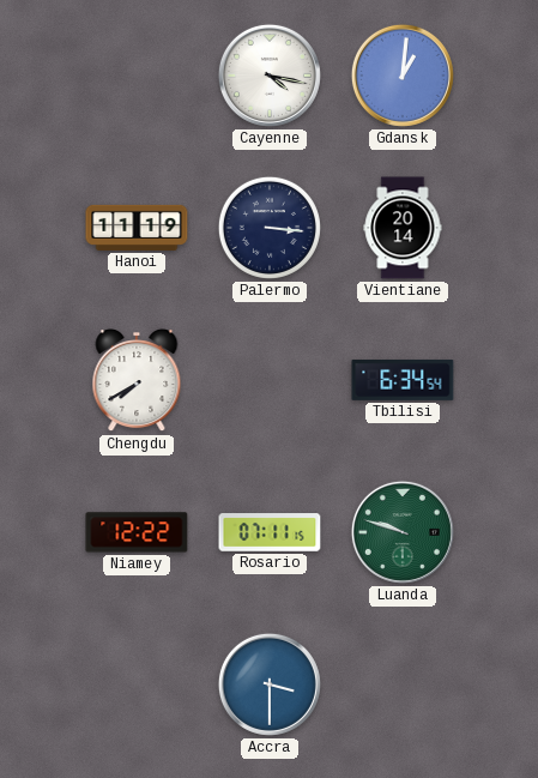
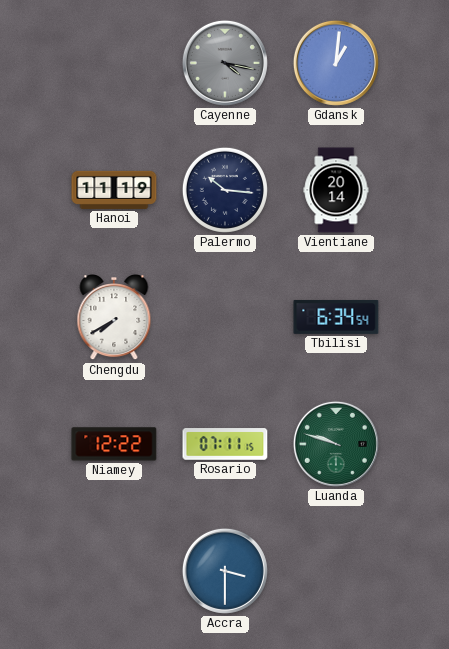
Cayenne dial: white -> grey
Palermo: 3:16 -> 10:16
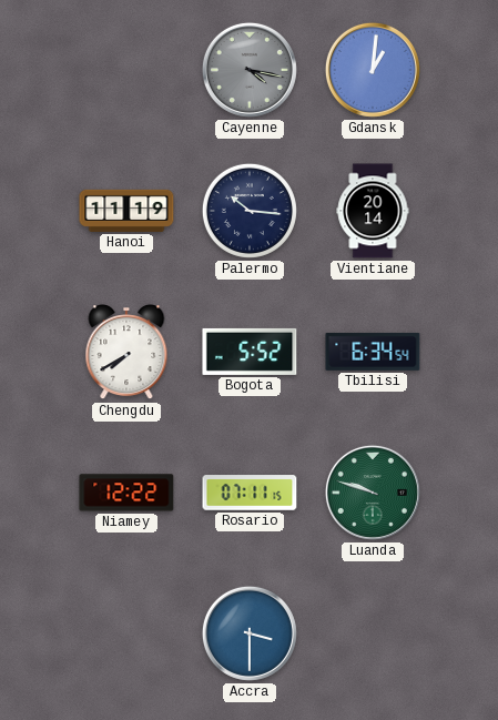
Bogota: none -> 5:52
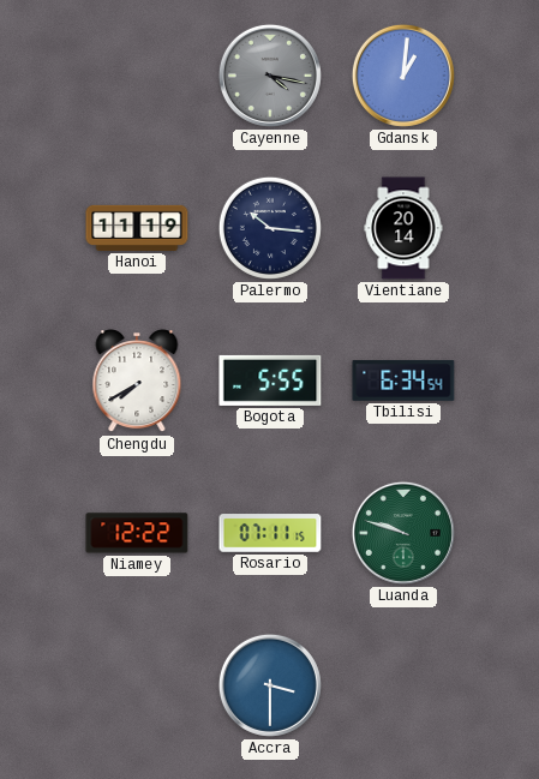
Bogota: 5:52 -> 5:55
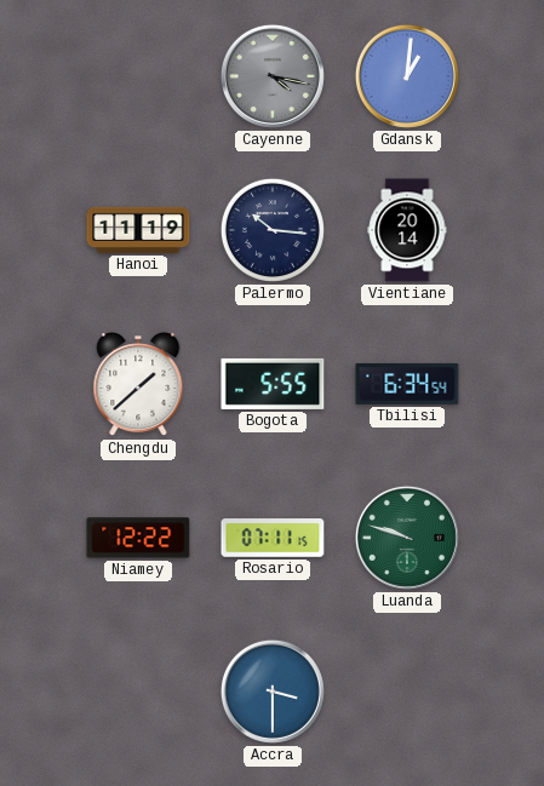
Chengdu: 7:40 -> 1:38
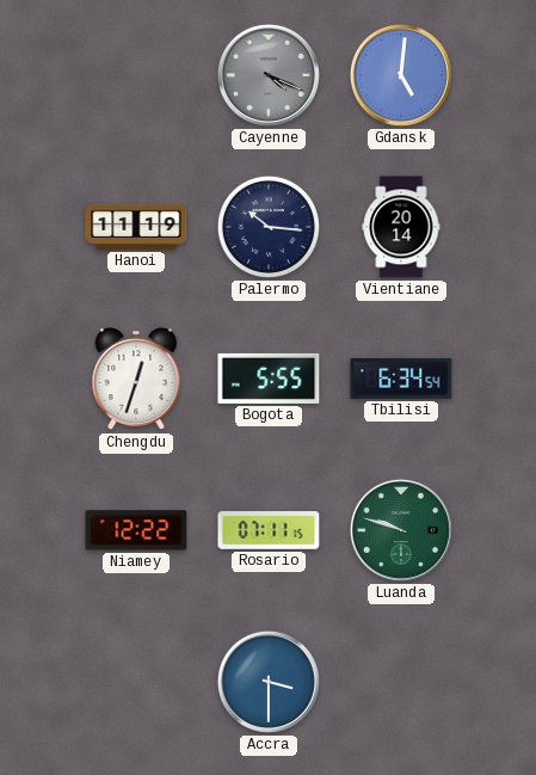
Cayenne: 4:17 -> 4:19
Gdansk: 1:01 -> 5:01
Chengdu: 1:38 -> 12:33
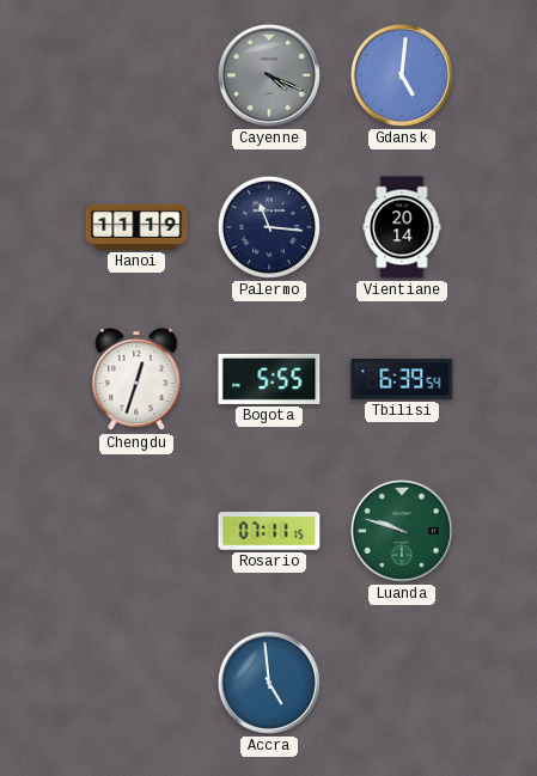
Palermo: 10:16 -> 11:16
Tbilisi: 6:34 -> 6:39
Niamey: 12:22 -> none
Accra: 3:30 -> 4:59
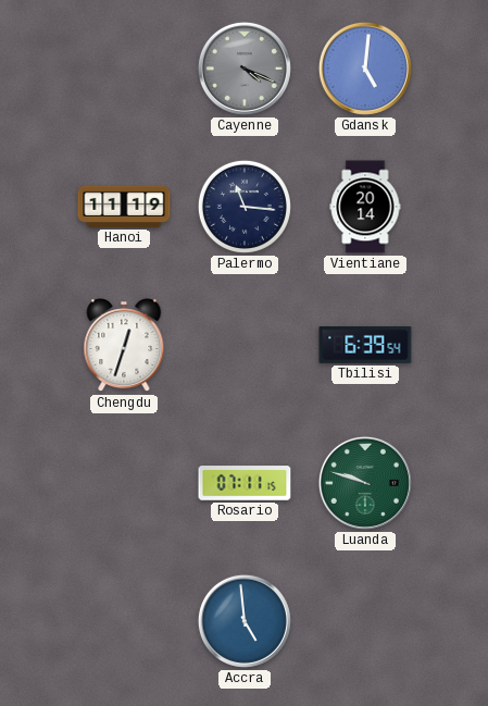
Bogota: 5:55 -> none
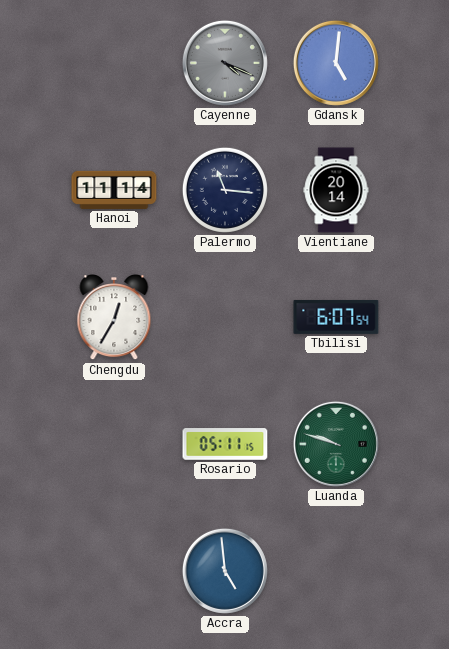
Hanoi: 11:19 -> 11:14
Chengdu: 12:33 -> 12:35
Tbilisi: 6:39 -> 6:07
Rosario: 07:11 -> 05:11
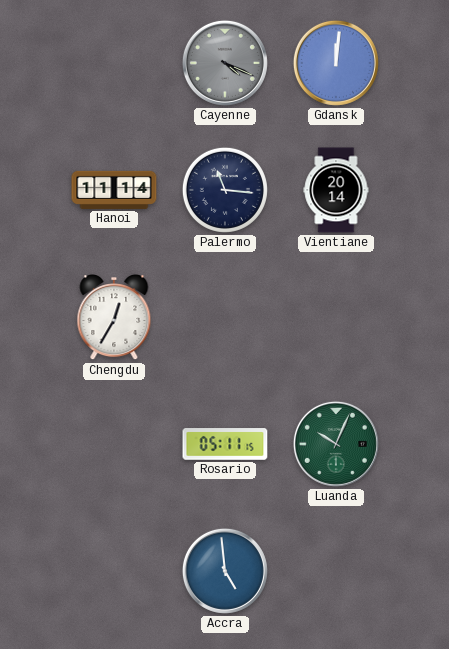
Gdansk: 5:01 -> 12:01
Tbilisi: 6:07 -> none
Luanda: 9:48 -> 10:04
